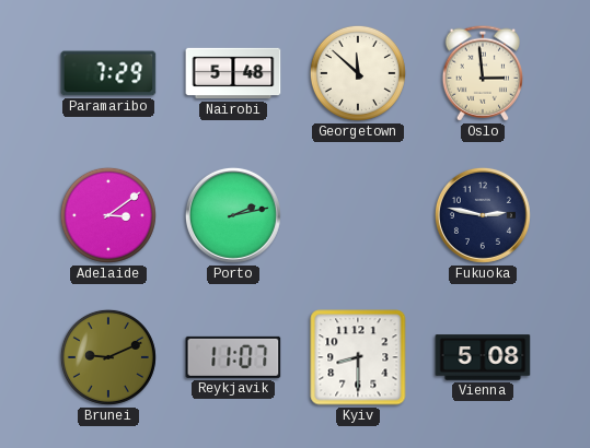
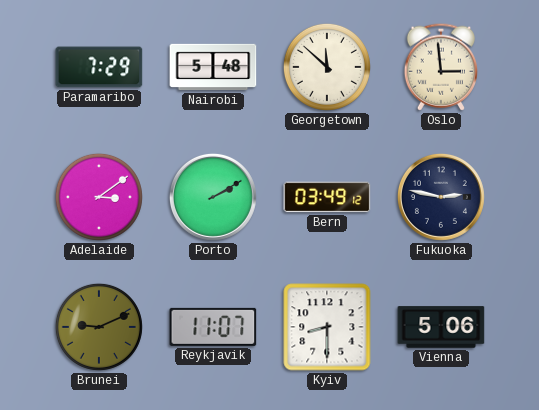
Porto: 2:13 -> 2:10
Bern: none -> 03:49
Vienna: 5:08 -> 5:06
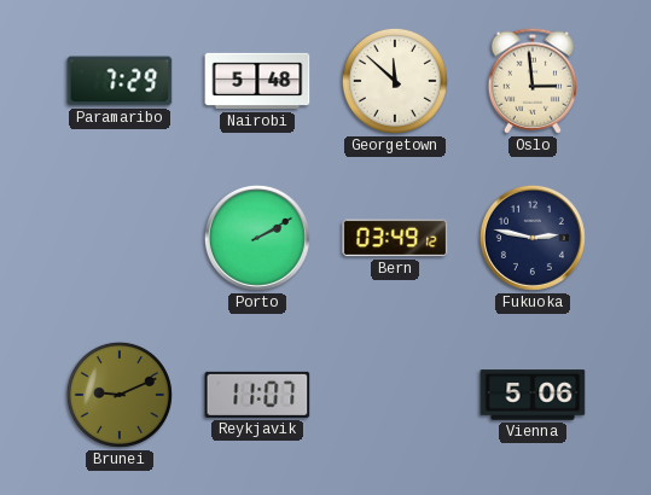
Adelaide: 3:09 -> none
Kyiv: 8:30 -> none
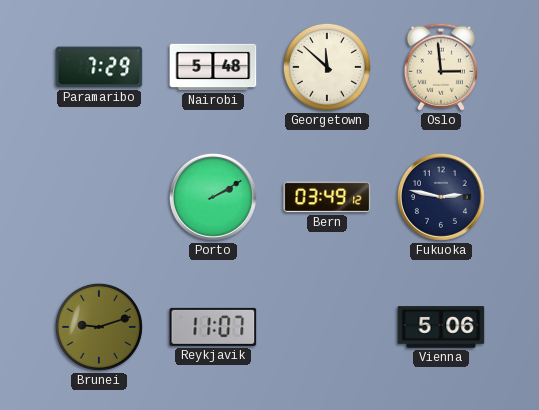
Brunei: 9:11 -> 9:12
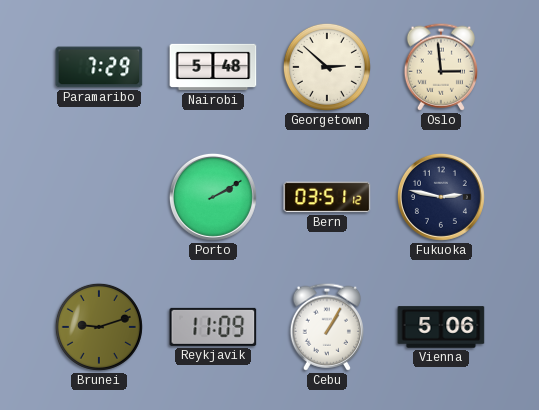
Georgetown: 11:52 -> 2:52
Bern: 03:49 -> 03:51
Reykjavik: 11:07 -> 11:09
Cebu: none -> 1:05
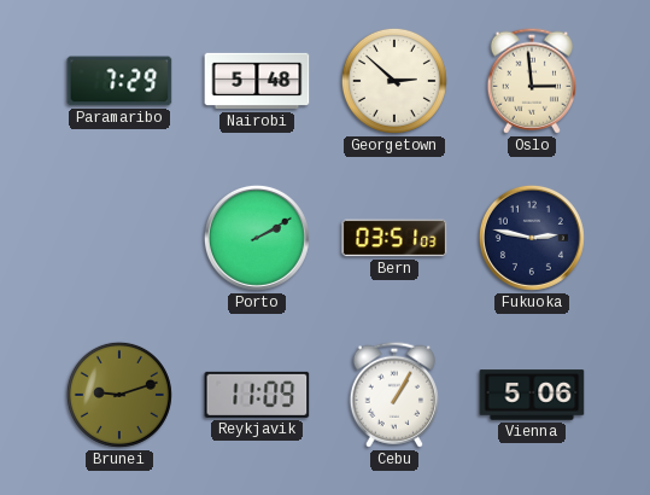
Bern: 03:51:12 -> 03:51:03
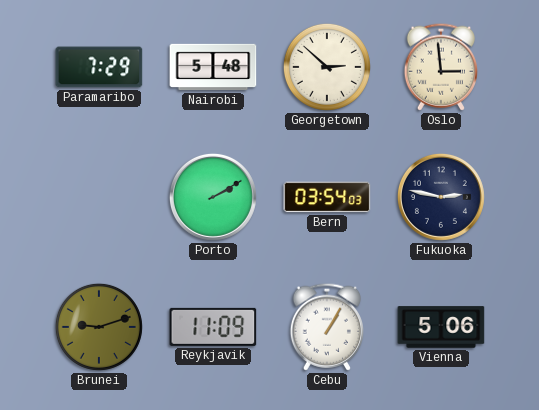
Bern: 03:51 -> 03:54
